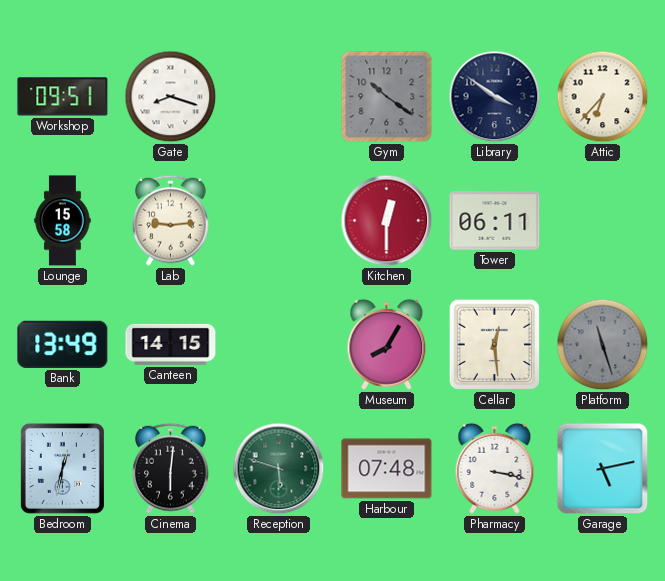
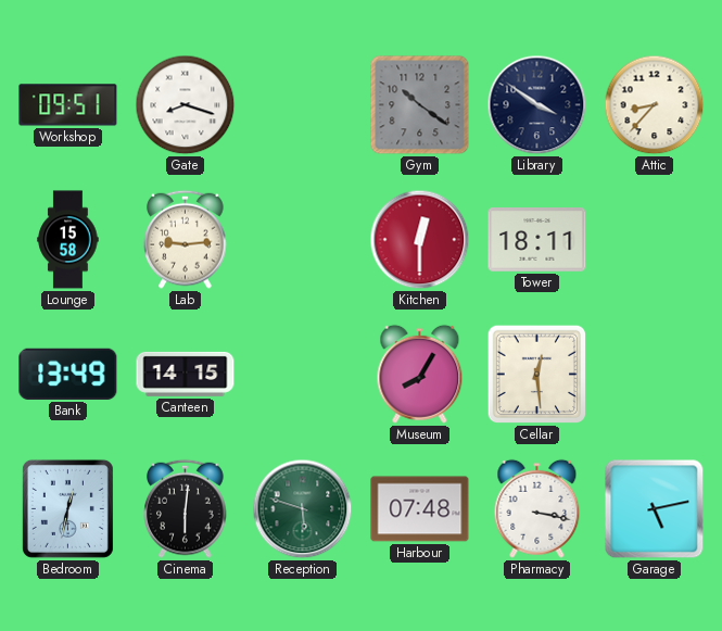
Attic: 6:37 -> 8:37
Tower: 06:11 -> 18:11
Platform: 11:27 -> none
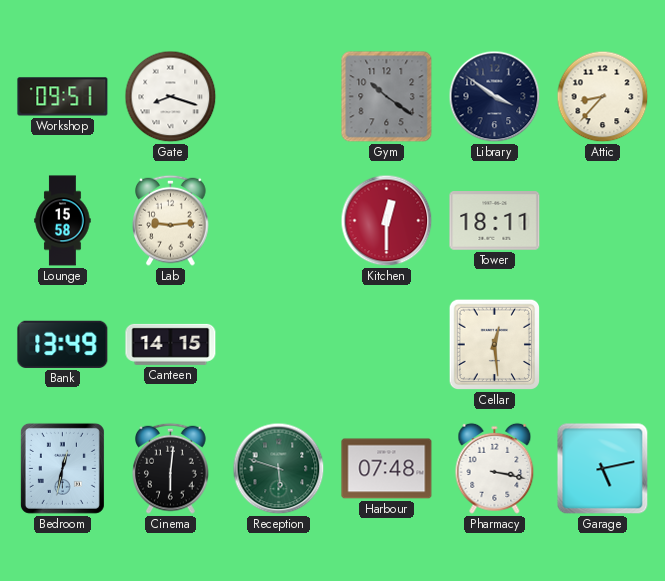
Museum: 8:05 -> none
